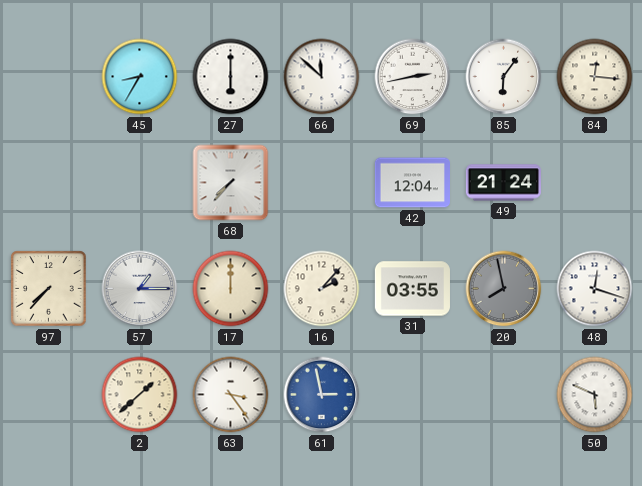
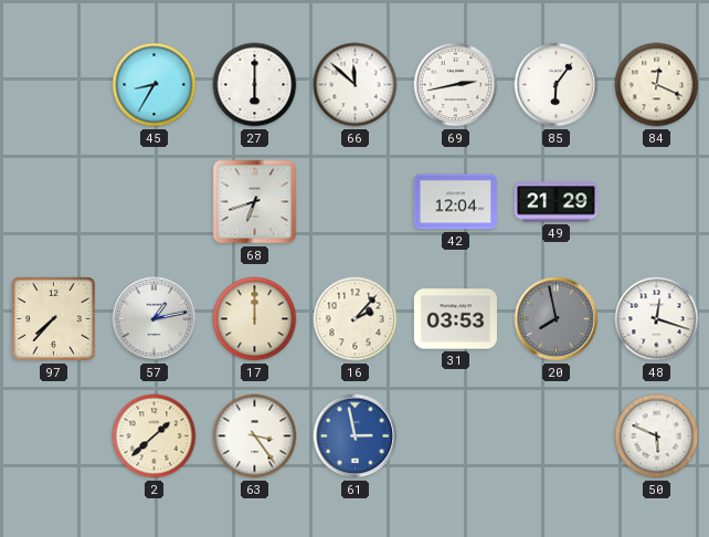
84: 12:16 -> 12:19
68: 7:37 -> 6:42
49: 21:24 -> 21:29
57: 1:15 -> 1:13
31: 03:55 -> 03:53
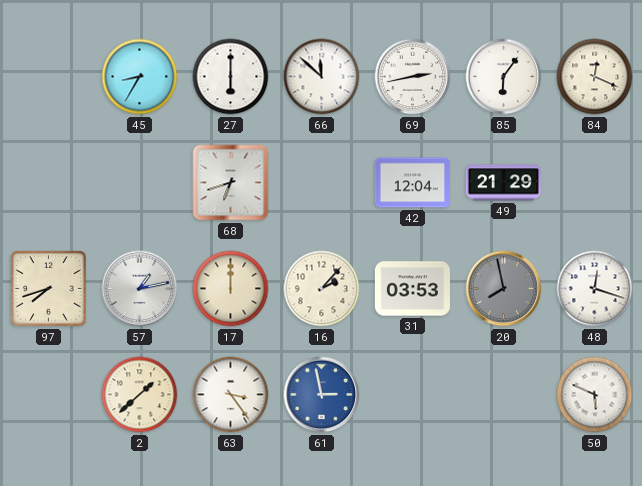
97: 7:37 -> 7:42
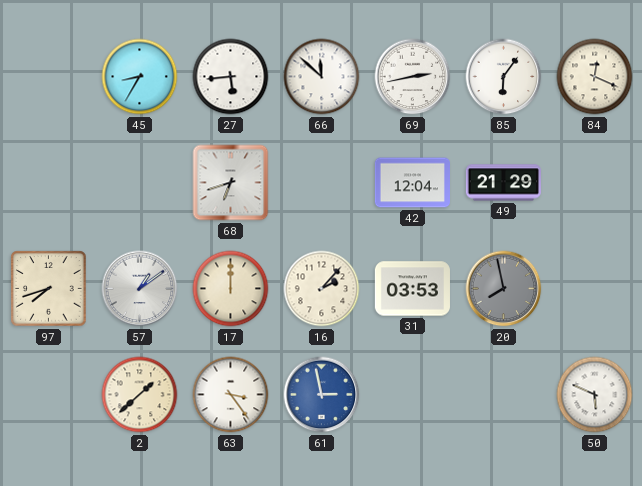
27: 6:00 -> 5:44
57: 1:13 -> 1:09
48: 12:18 -> none
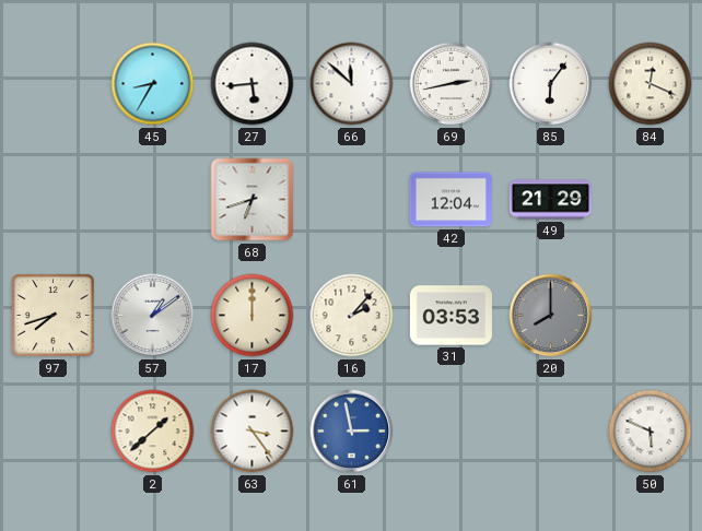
20: 7:58 -> 8:00
